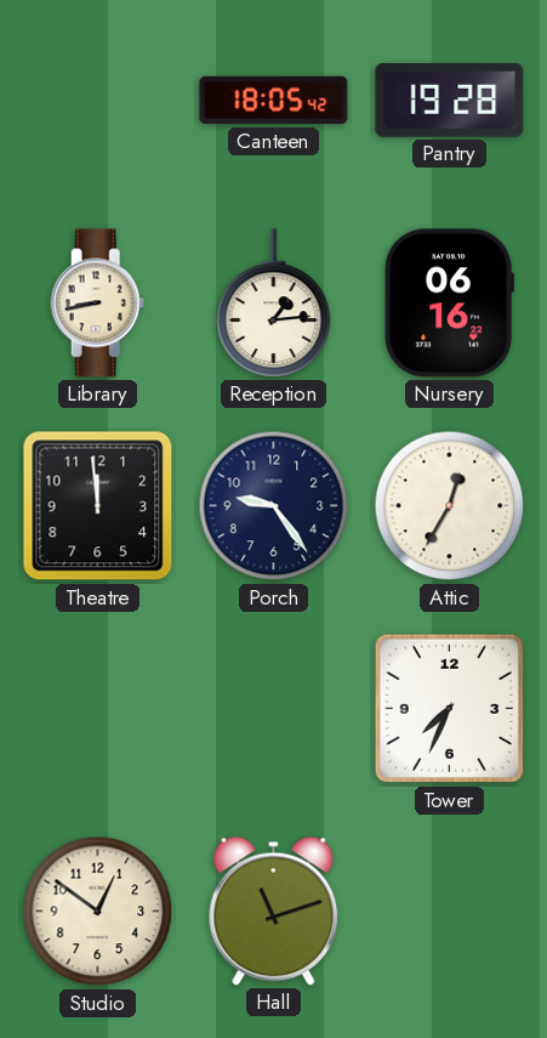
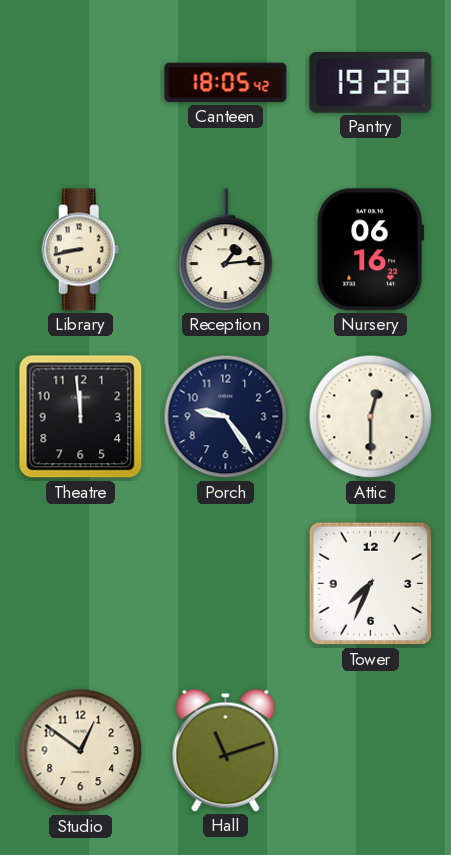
Attic: 12:35 -> 12:30
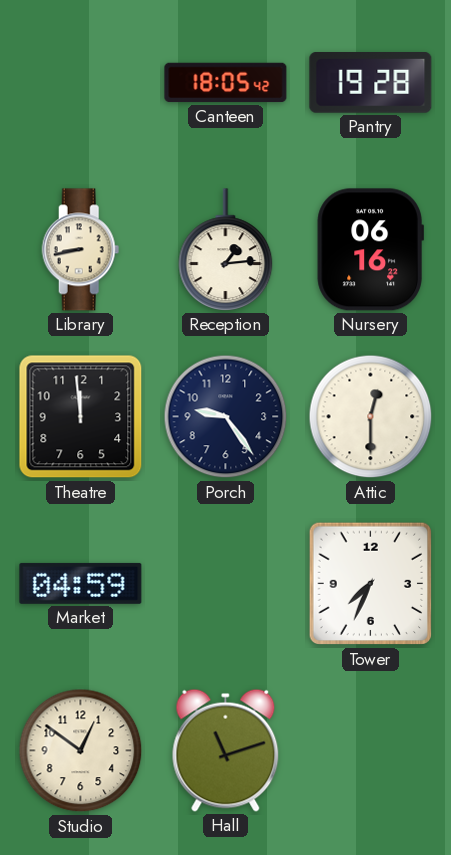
Market: none -> 04:59
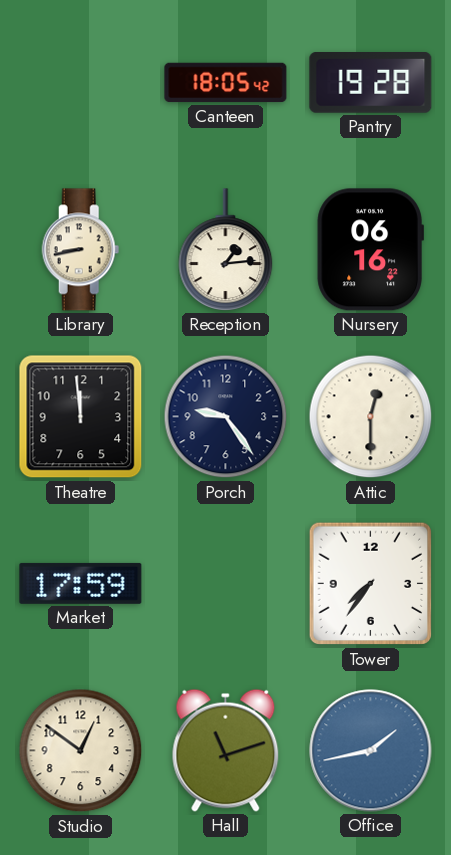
Market: 04:59 -> 17:59
Tower: 7:34 -> 7:36
Office: none -> 1:43
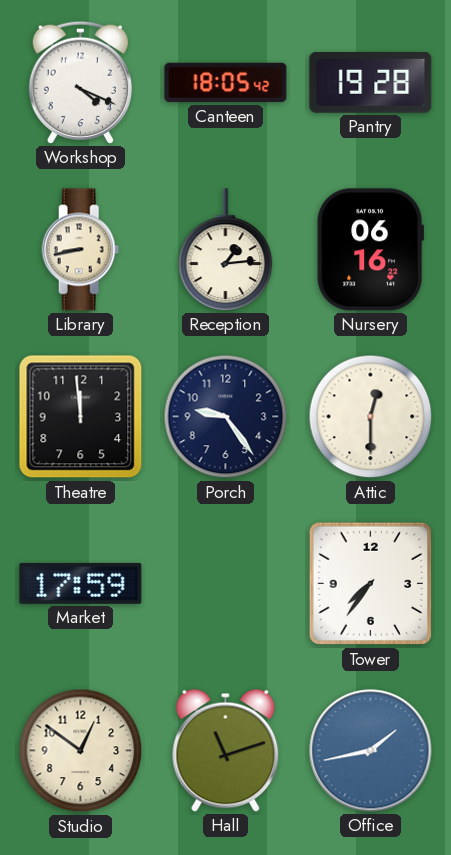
Workshop: none -> 4:19
